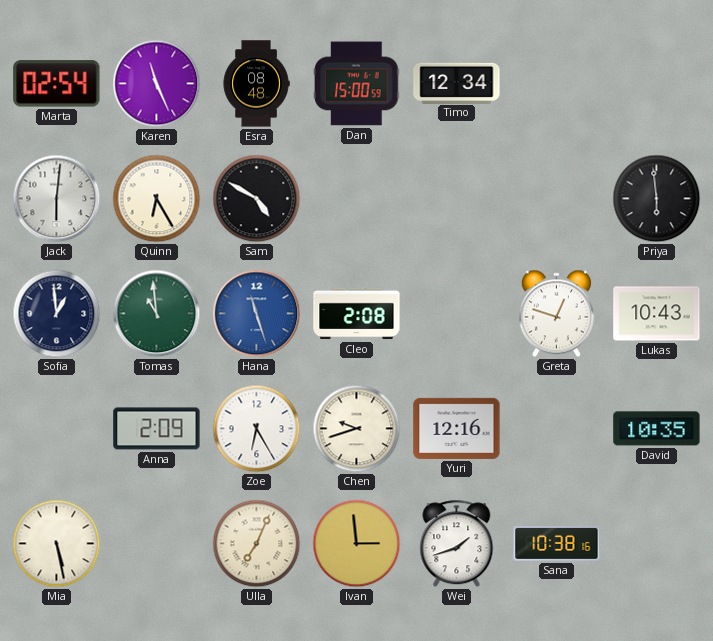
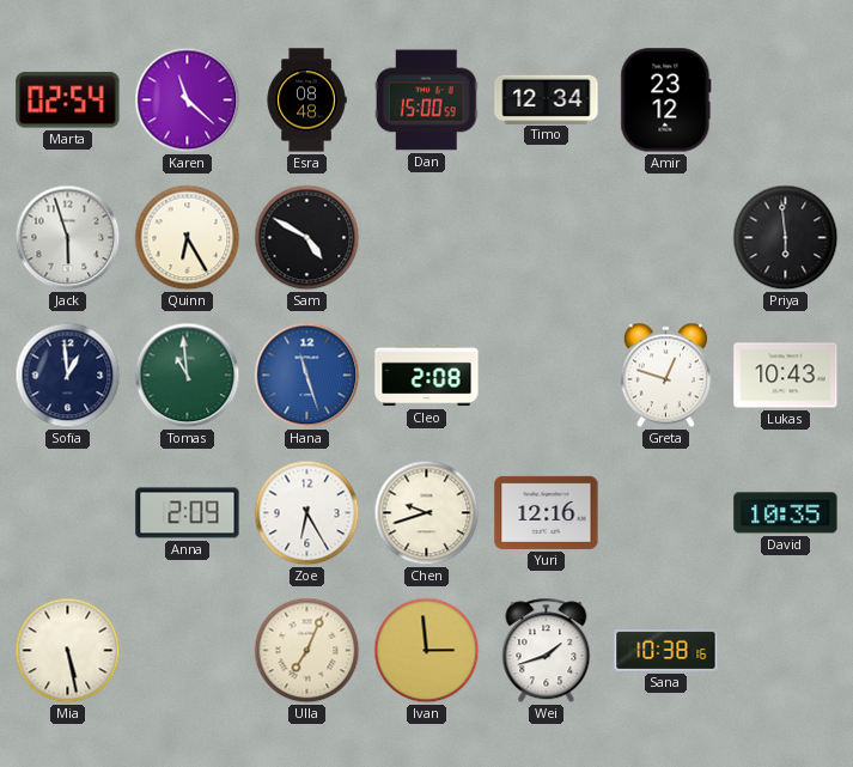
Karen: 11:26 -> 11:22
Amir: none -> 23:12
Jack: 6:01 -> 5:57
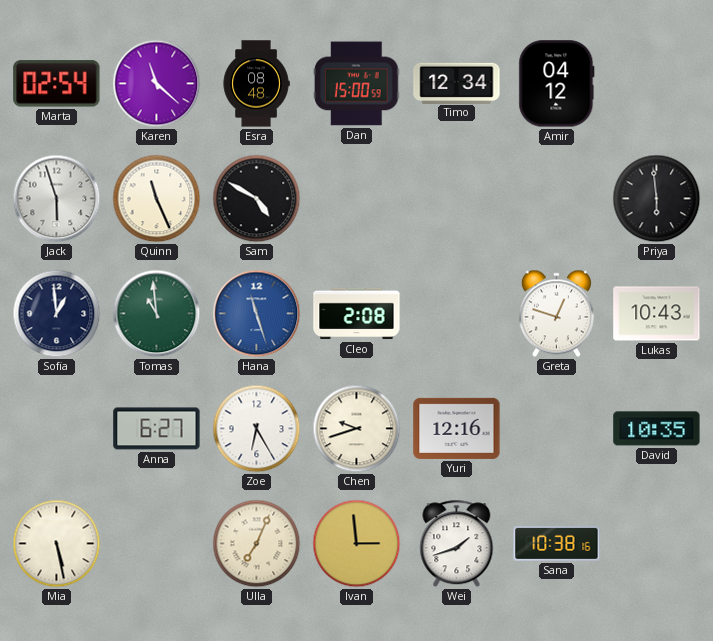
Amir: 23:12 -> 04:12
Quinn: 6:25 -> 11:26
Anna: 2:09 -> 6:27
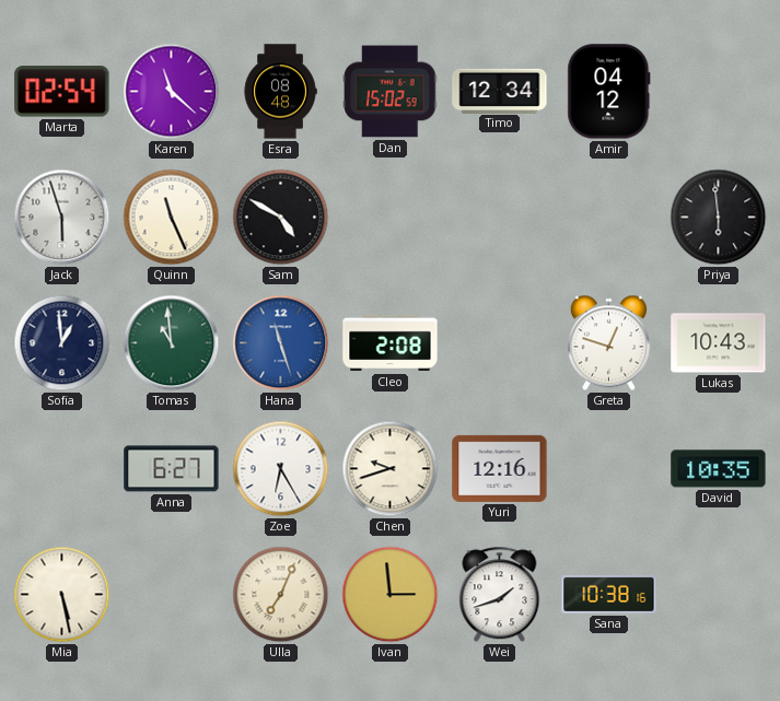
Dan: 15:00 -> 15:02
